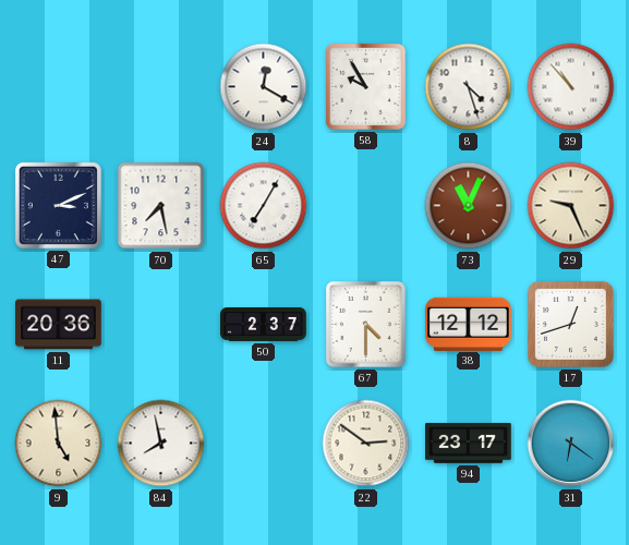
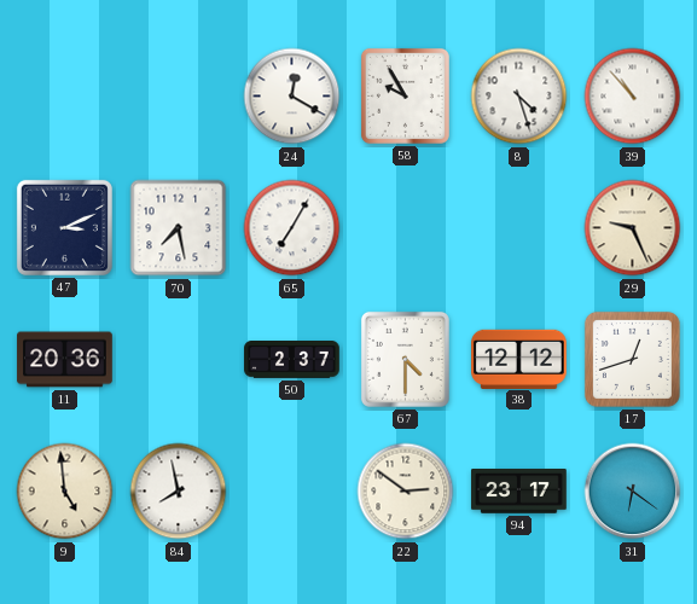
73: 11:04 -> none
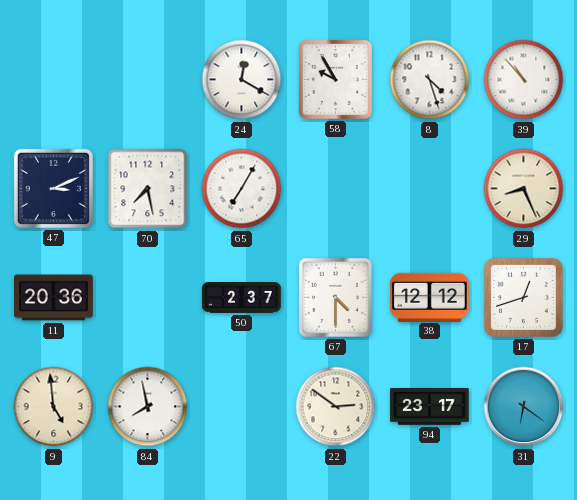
29: 9:26 -> 8:26
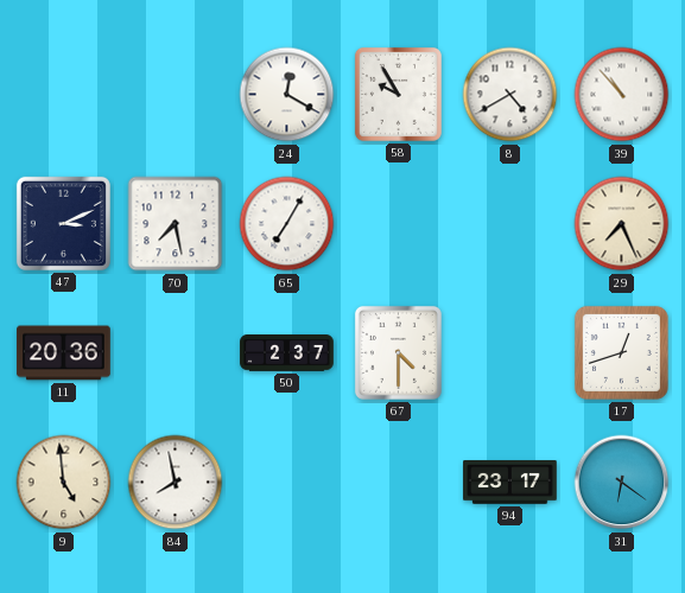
8: 4:27 -> 4:40
29: 8:26 -> 7:26
38: 12:12 -> none
22: 2:51 -> none
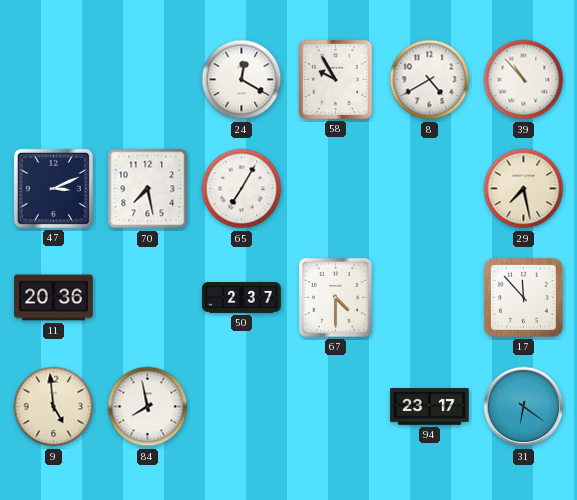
29: 7:26 -> 7:28
17: 12:42 -> 11:53
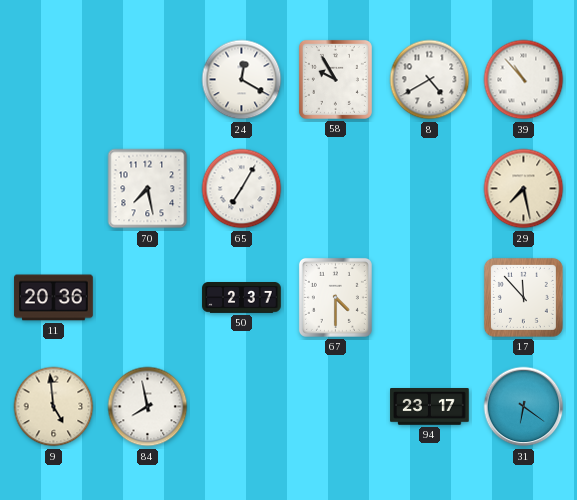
47: 3:11 -> none
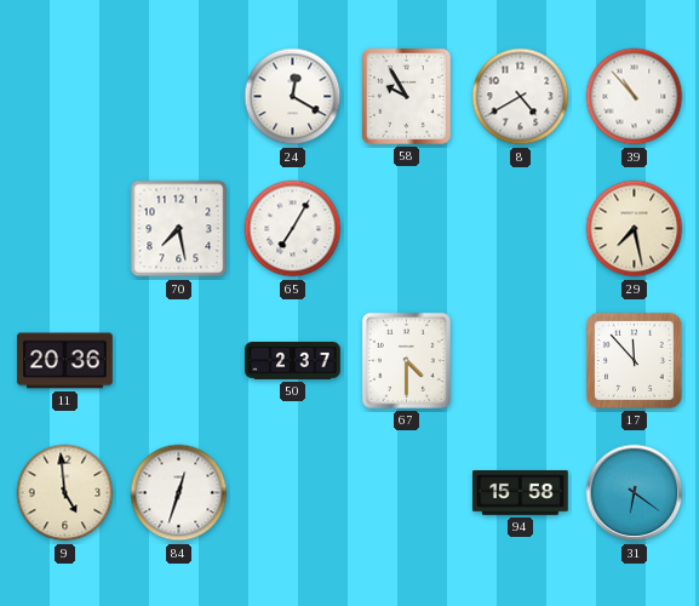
84: 7:58 -> 12:33
94: 23:17 -> 15:58
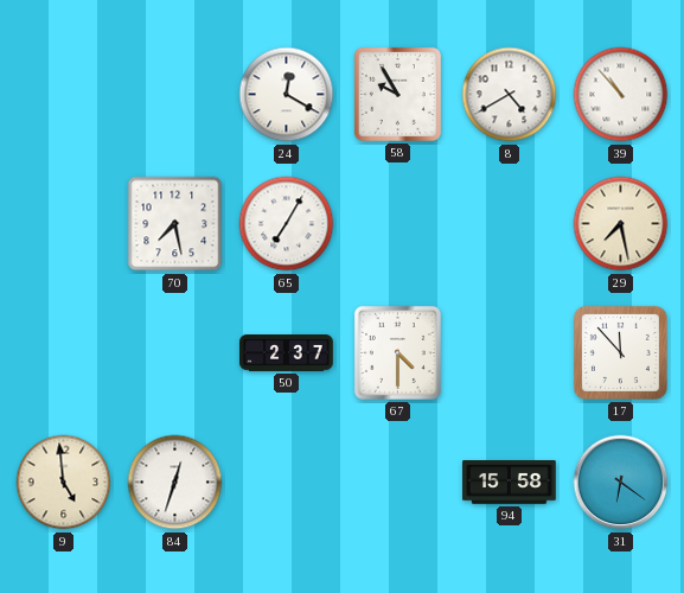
11: 20:36 -> none
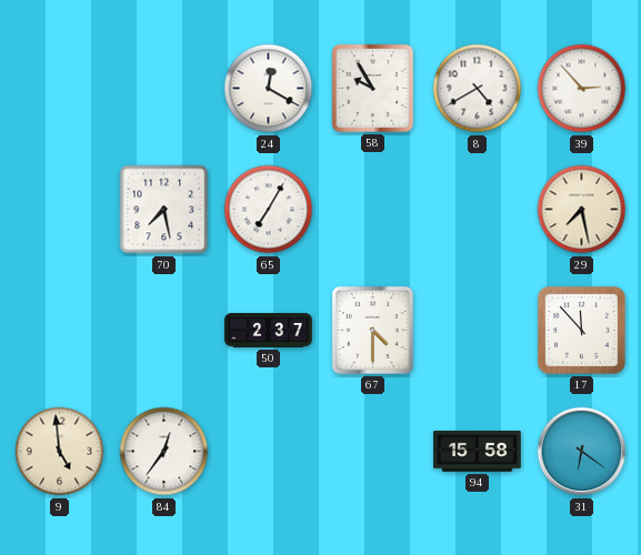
39: 10:53 -> 2:53
84: 12:33 -> 12:36
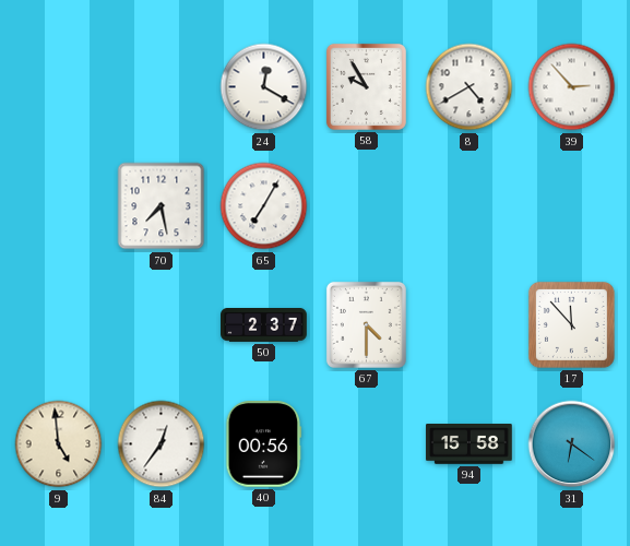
29: 7:28 -> none
40: none -> 00:56
